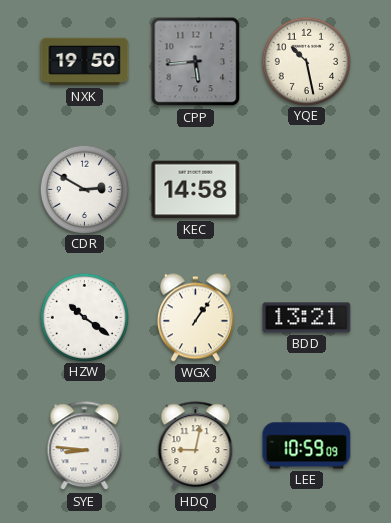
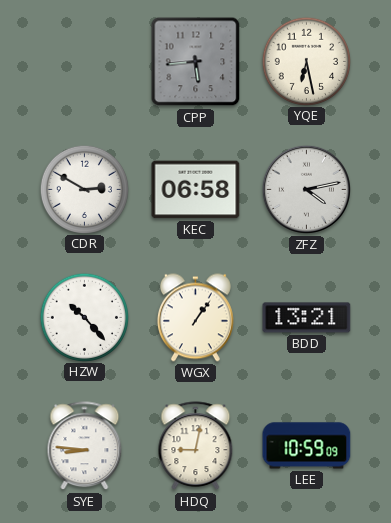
NXK: 19:50 -> none
YQE: 10:28 -> 6:28
KEC: 14:58 -> 06:58
ZFZ: none -> 4:13
HZW: 10:21 -> 10:23
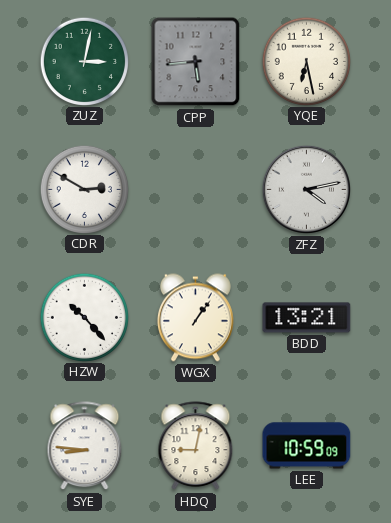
ZUZ: none -> 3:02
KEC: 06:58 -> none
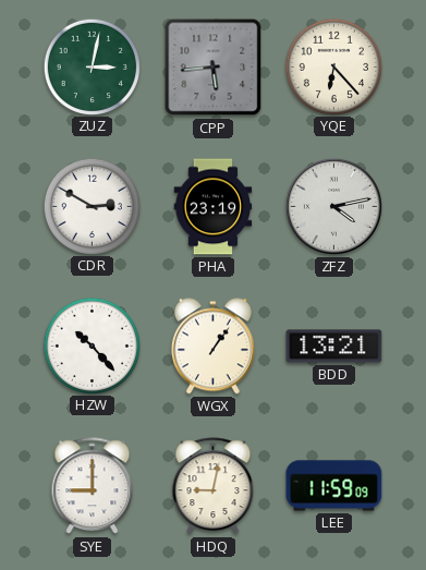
YQE: 6:28 -> 6:23
PHA: none -> 23:19
SYE: 8:46 -> 9:00
LEE: 10:59 -> 11:59
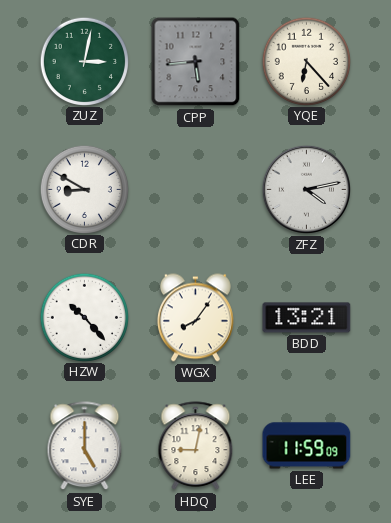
CDR: 2:50 -> 8:50
PHA: 23:19 -> none
WGX: 1:06 -> 8:06
SYE: 9:00 -> 5:00
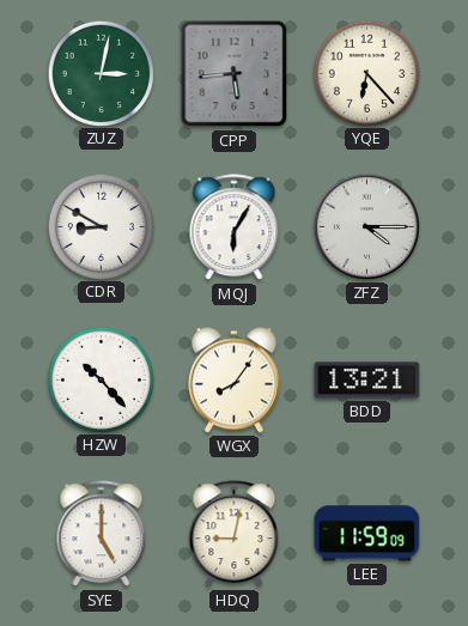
MQJ: none -> 6:05
ZFZ: 4:13 -> 4:15
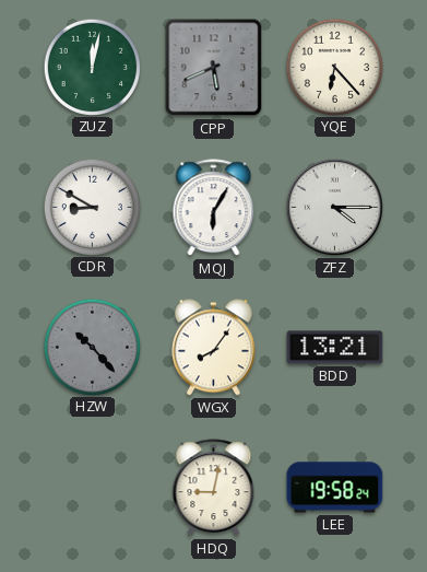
ZUZ: 3:02 -> 12:02
CPP: 5:44 -> 5:41
HZW dial: white -> grey
SYE: 5:00 -> none
LEE: 11:59 -> 19:58
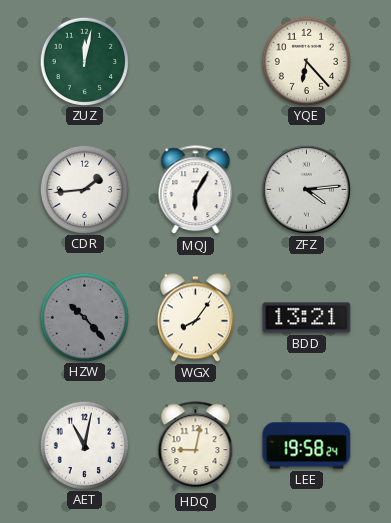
CPP: 5:41 -> none
CDR: 8:50 -> 1:44
ZFZ: 4:15 -> 4:14
AET: none -> 11:02
